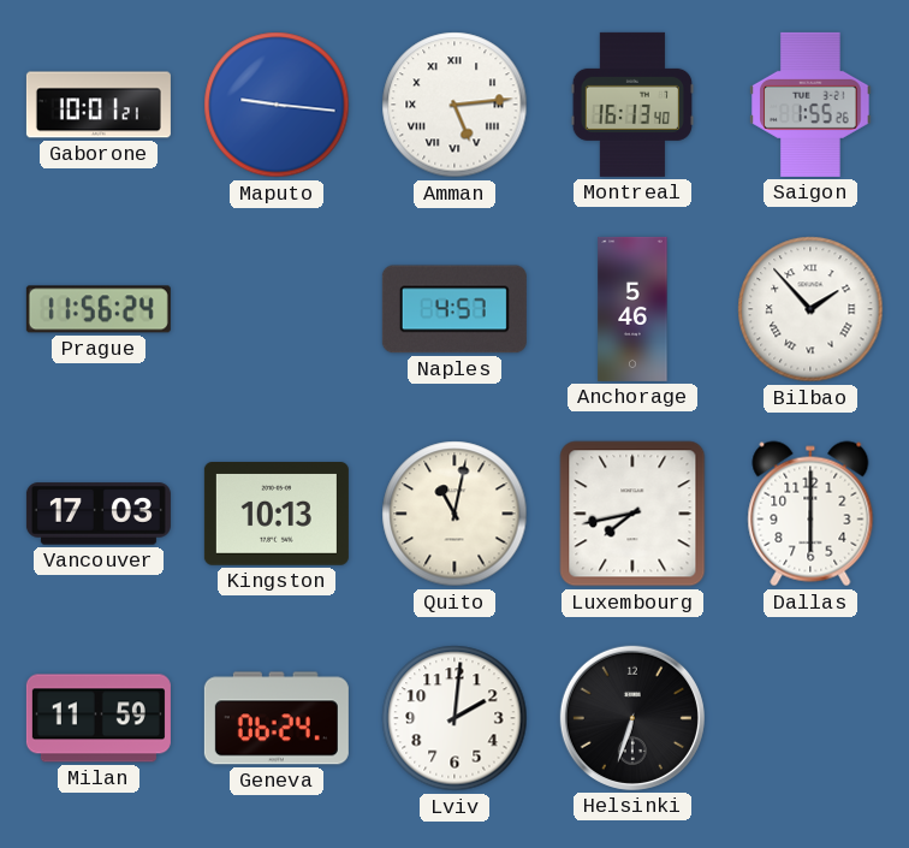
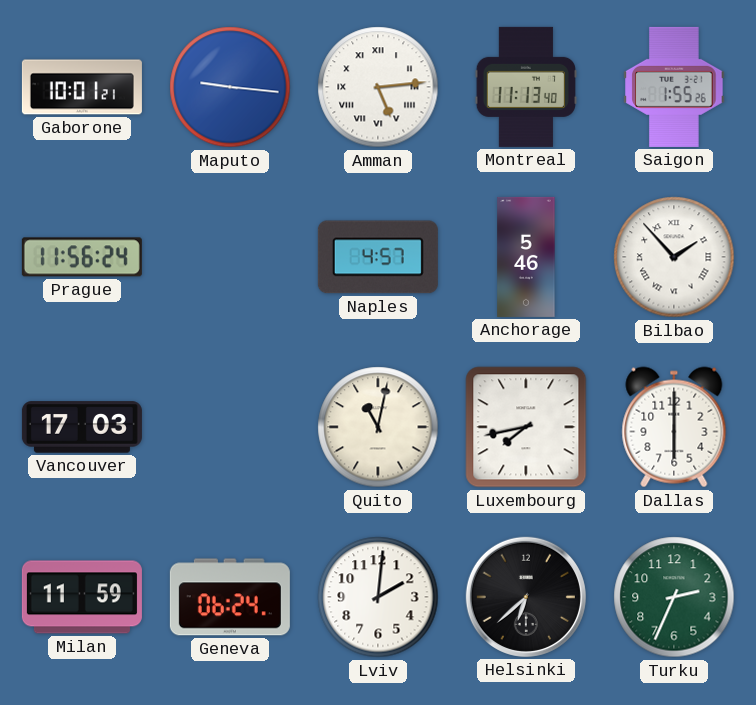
Montreal: 16:13 -> 11:13
Kingston: 10:13 -> none
Helsinki: 6:33 -> 6:38
Turku: none -> 2:34
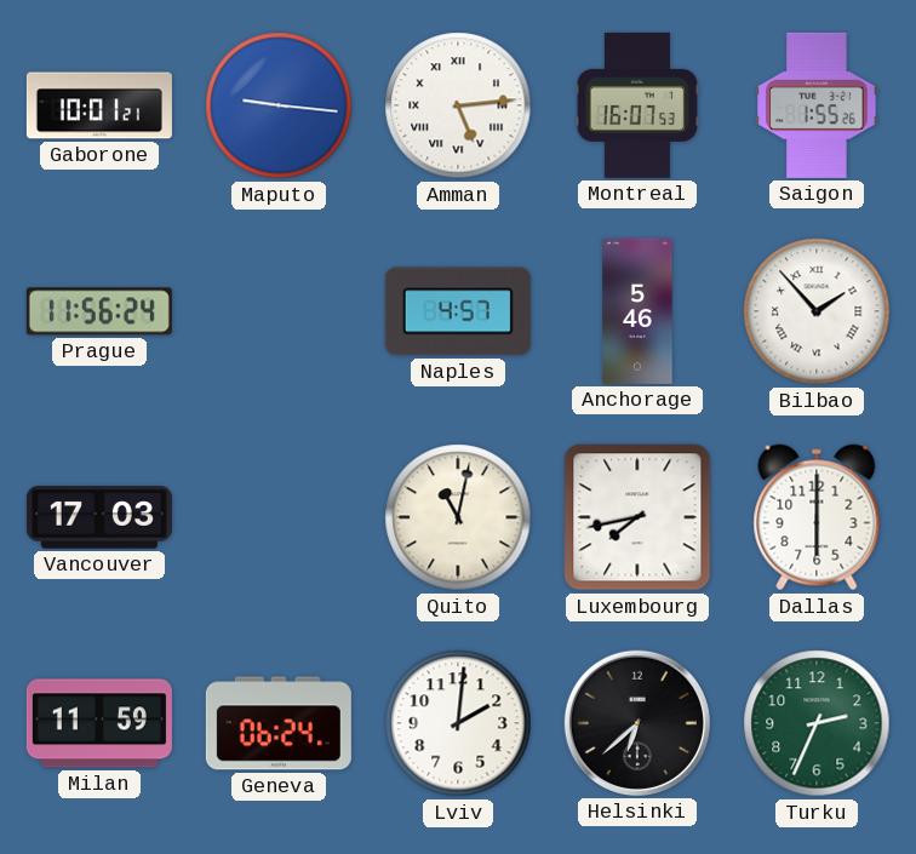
Montreal: 11:13 -> 16:07
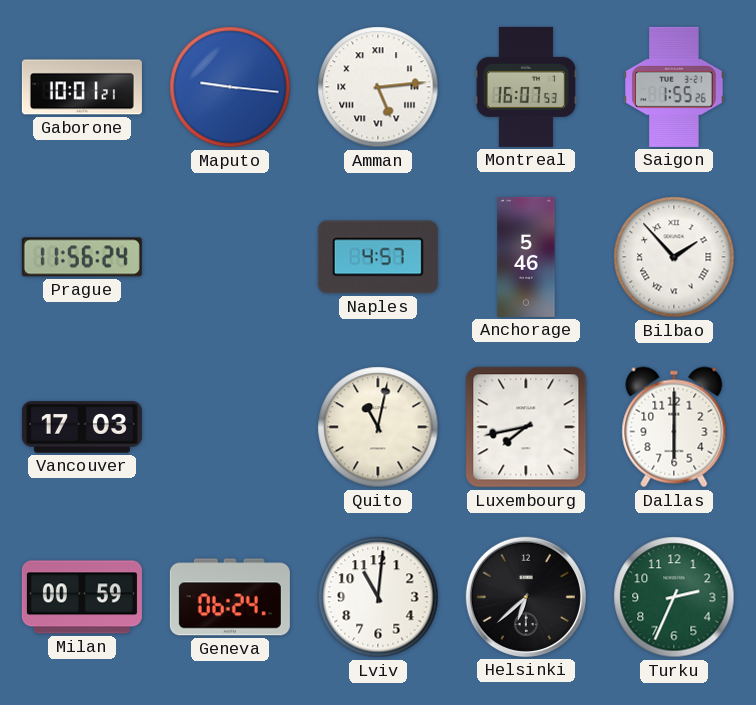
Milan: 11:59 -> 00:59
Lviv: 2:01 -> 11:01
